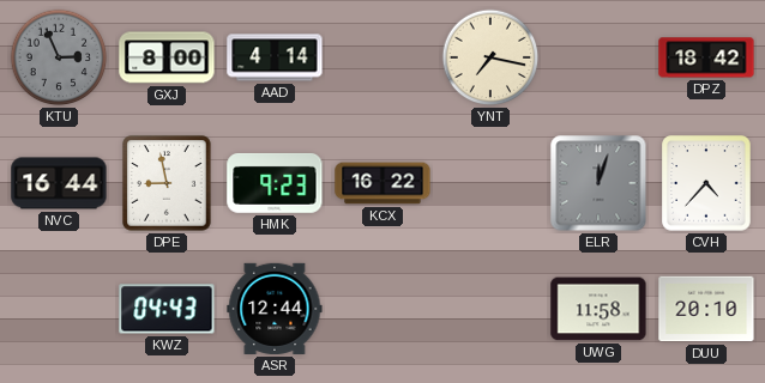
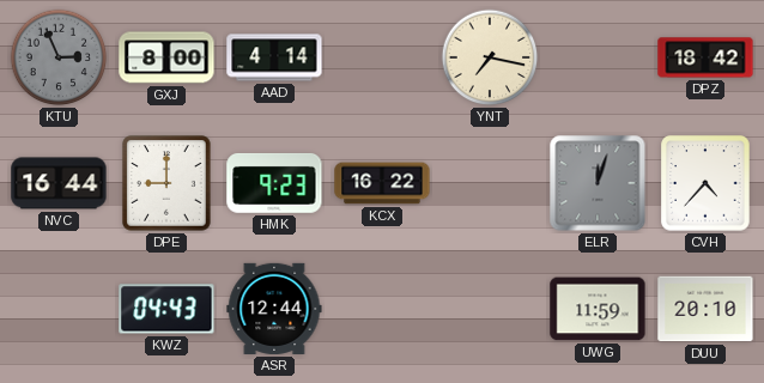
DPE: 8:58 -> 9:00
UWG: 11:58 -> 11:59
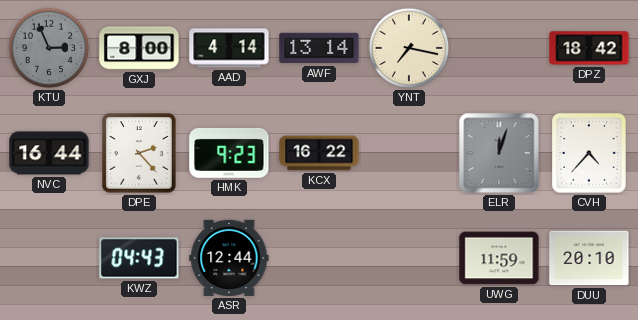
AWF: none -> 13:14
DPE: 9:00 -> 2:23
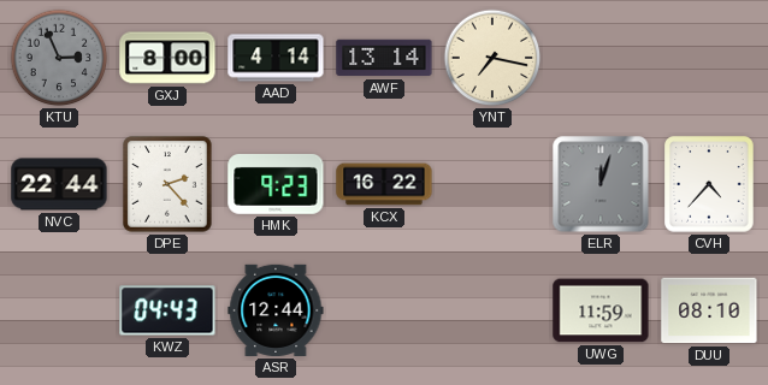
DPZ: 18:42 -> none
NVC: 16:44 -> 22:44
DUU: 20:10 -> 08:10
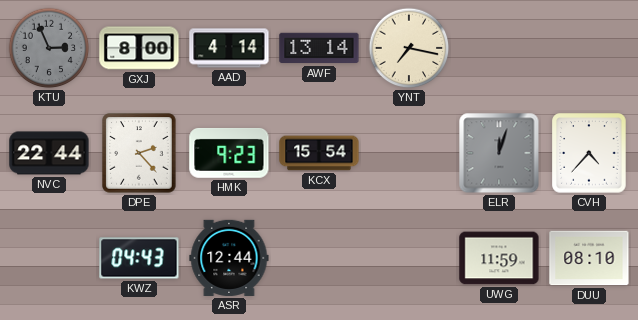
KCX: 16:22 -> 15:54
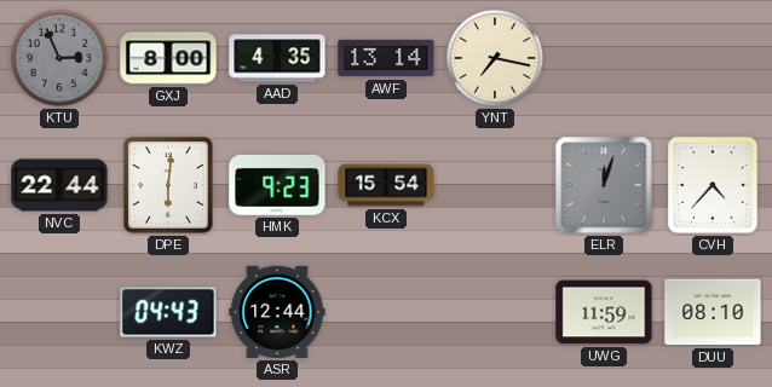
AAD: 4:14 -> 4:35
DPE: 2:23 -> 6:01
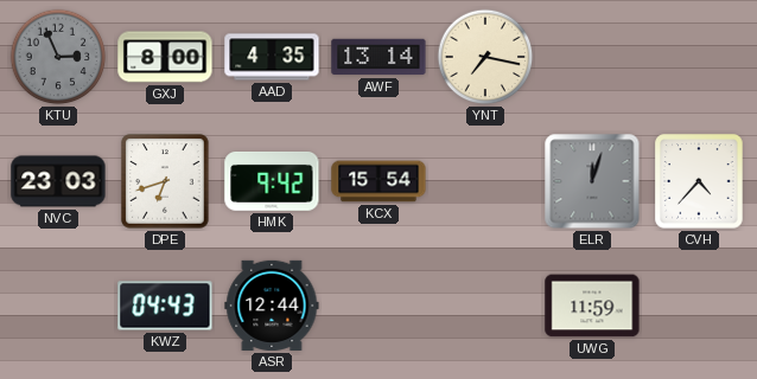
NVC: 22:44 -> 23:03
DPE: 6:01 -> 6:42
HMK: 9:23 -> 9:42
DUU: 08:10 -> none
